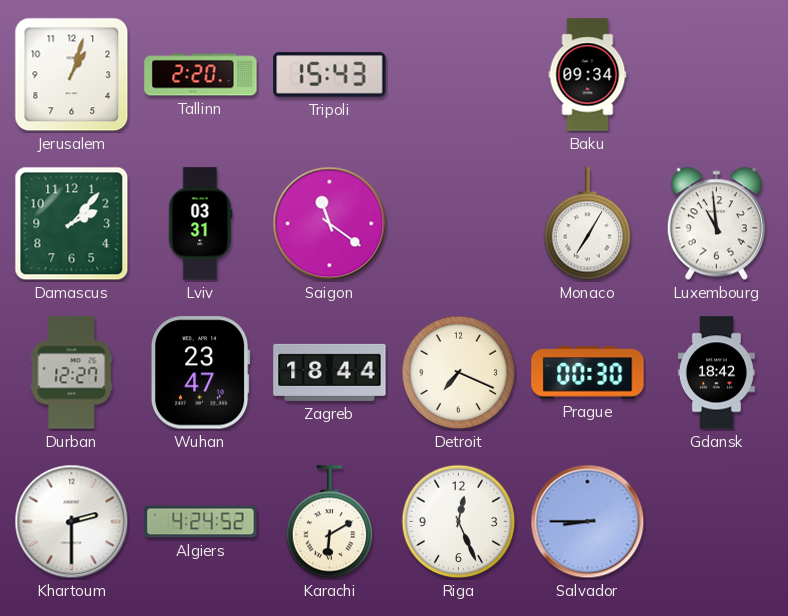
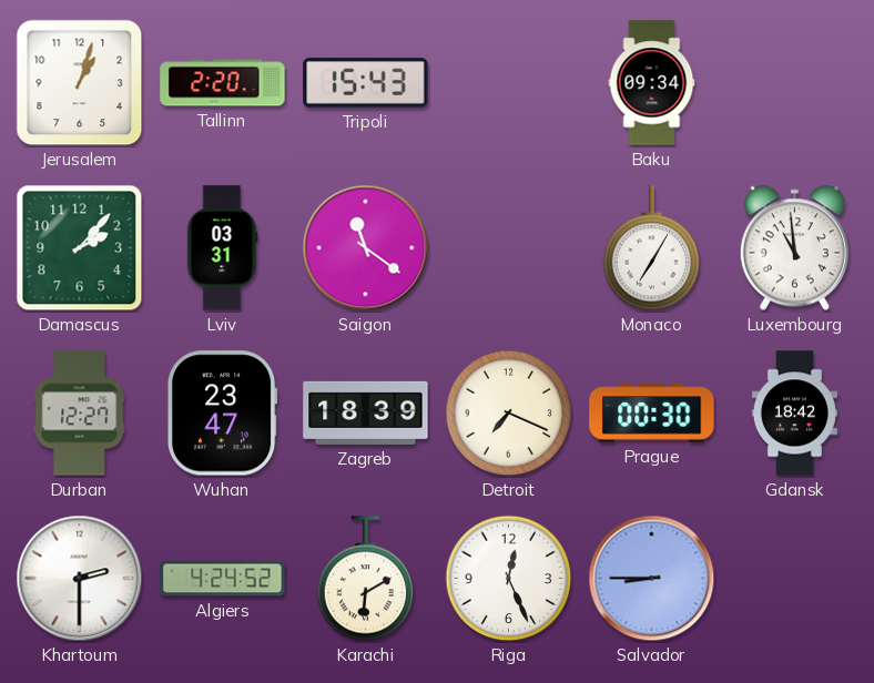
Zagreb: 18:44 -> 18:39
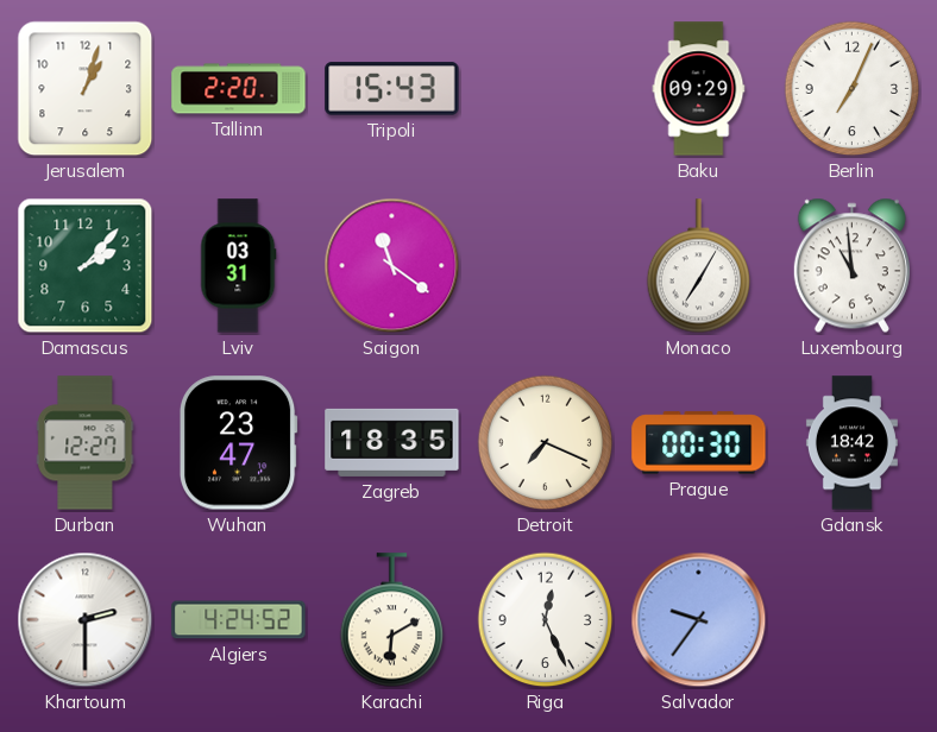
Baku: 09:34 -> 09:29
Berlin: none -> 7:04
Zagreb: 18:39 -> 18:35
Salvador: 8:45 -> 9:36
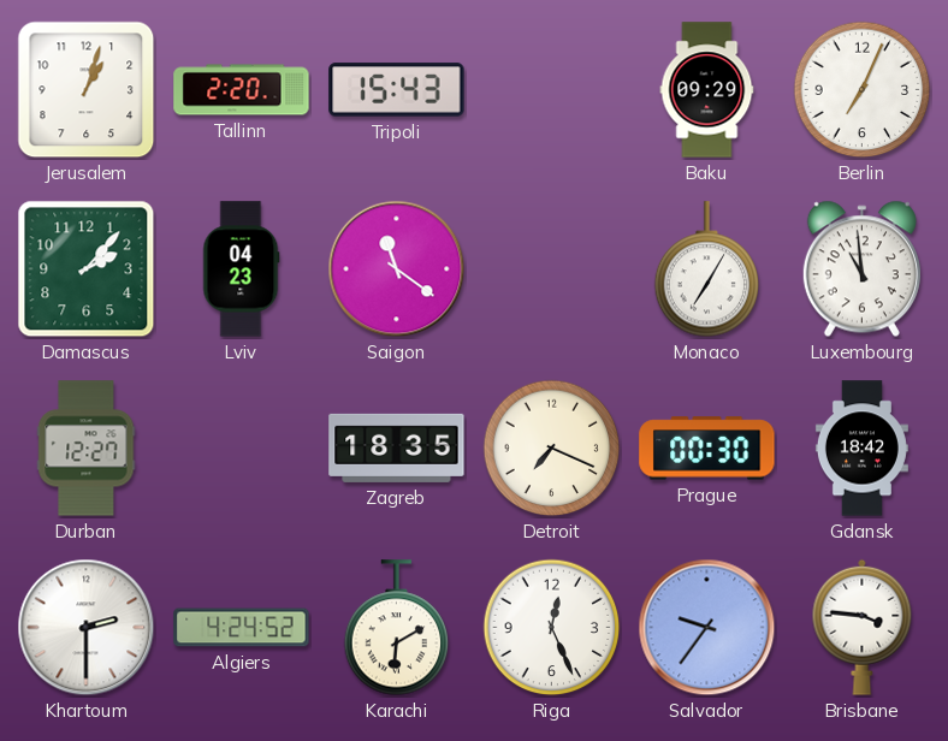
Lviv: 03:31 -> 04:23
Wuhan: 23:47 -> none
Brisbane: none -> 3:46
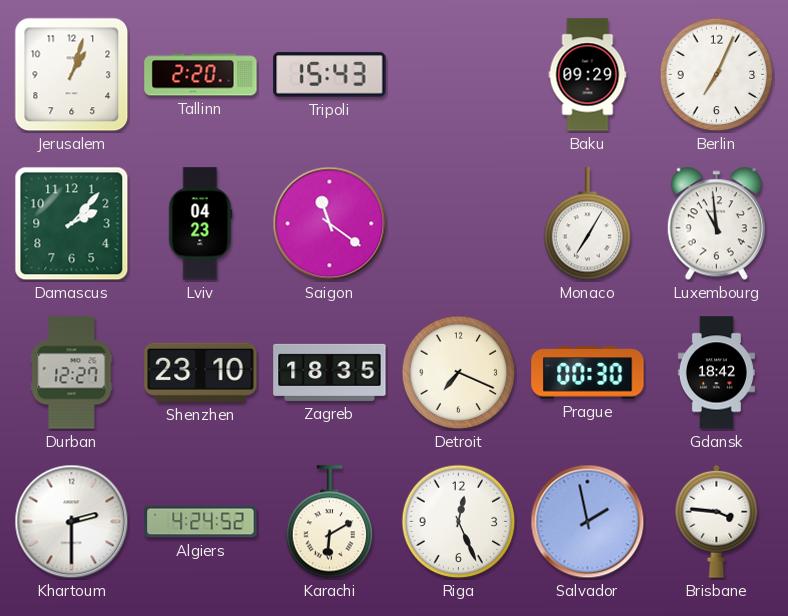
Shenzhen: none -> 23:10
Salvador: 9:36 -> 1:58
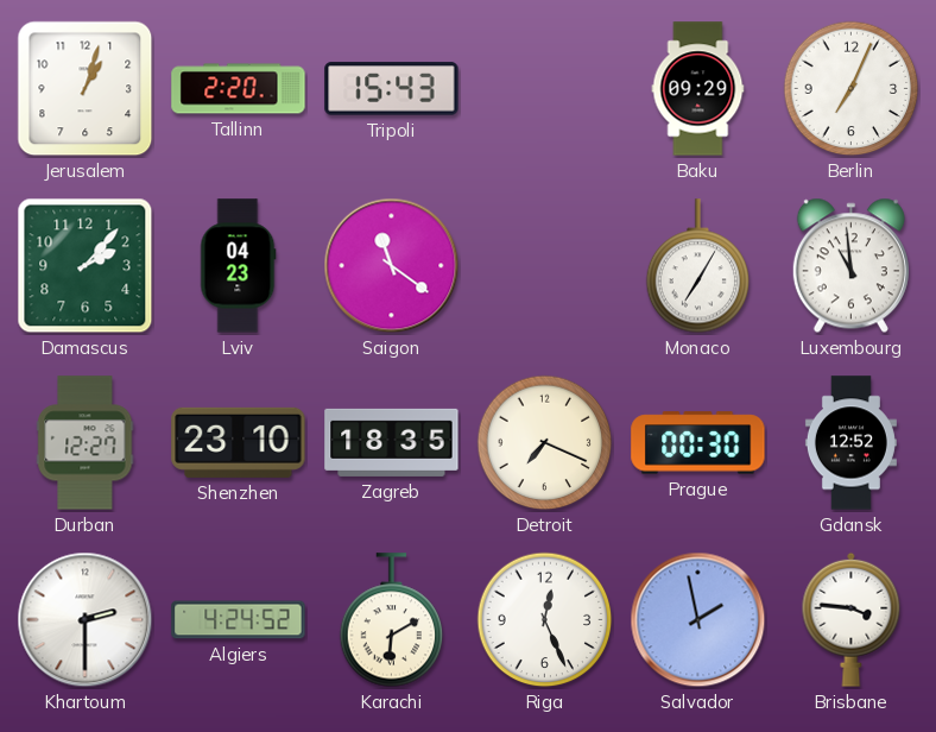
Gdansk: 18:42 -> 12:52
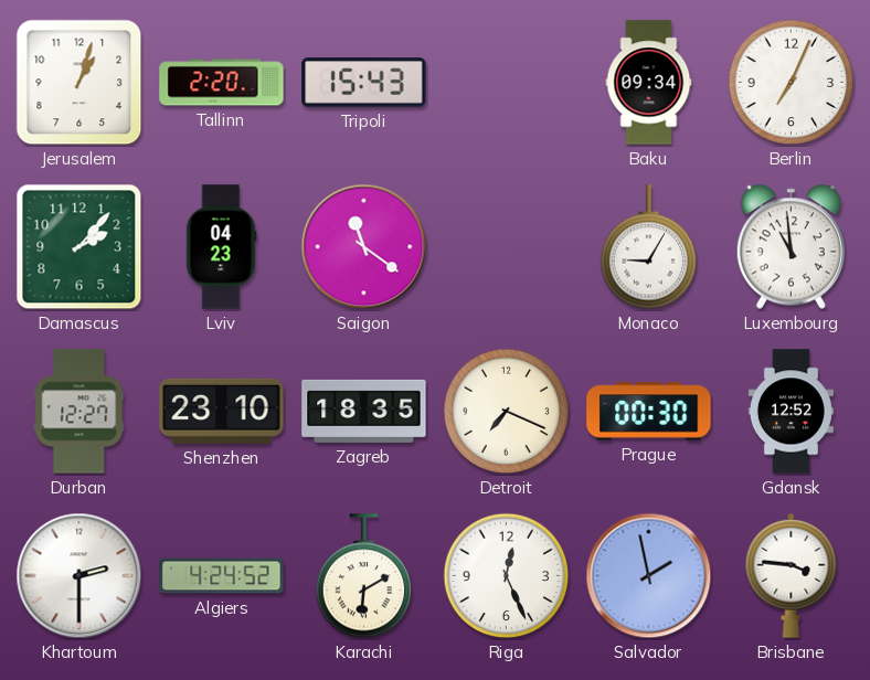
Baku: 09:29 -> 09:34
Monaco: 7:05 -> 9:05
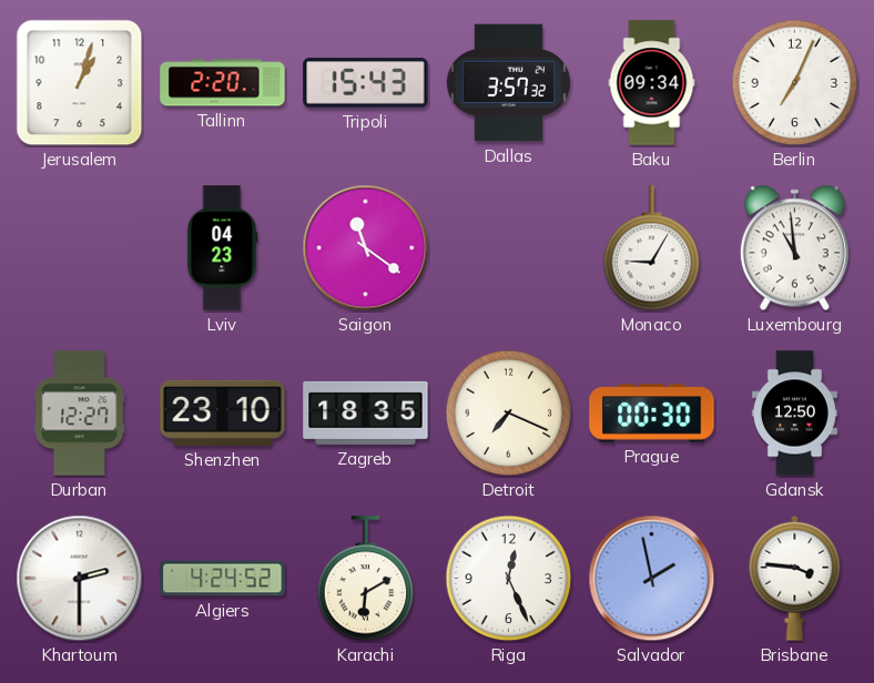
Dallas: none -> 3:57
Damascus: 2:07 -> none
Gdansk: 12:52 -> 12:50
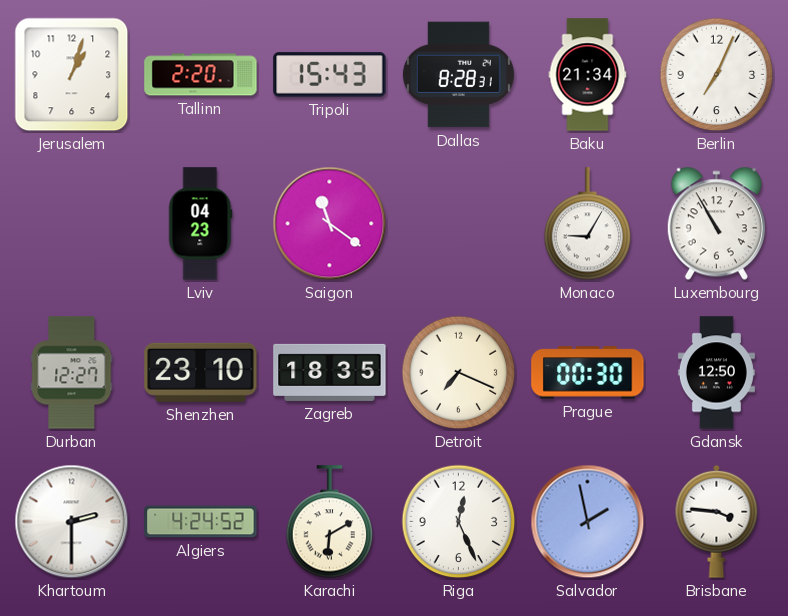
Dallas: 3:57 -> 8:28
Baku: 09:34 -> 21:34
Luxembourg: 10:59 -> 10:55
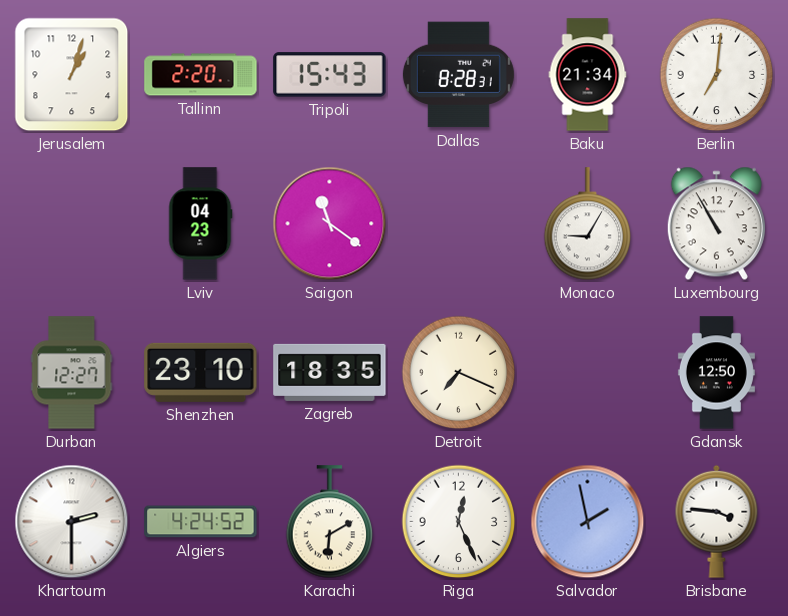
Berlin: 7:04 -> 7:01
Prague: 00:30 -> none
